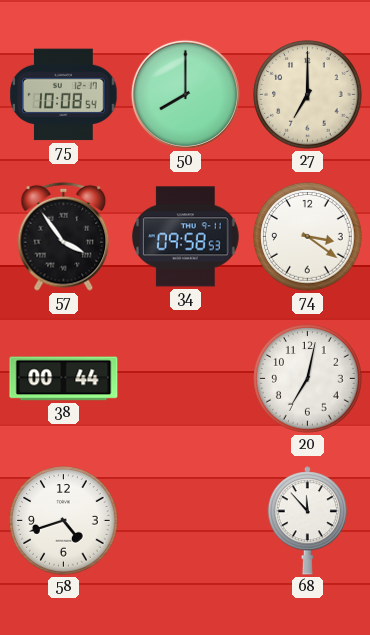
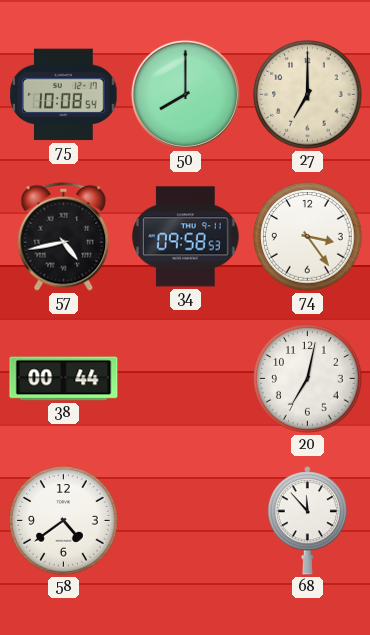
57: 3:54 -> 4:43
74: 3:21 -> 3:24
58: 4:42 -> 4:39
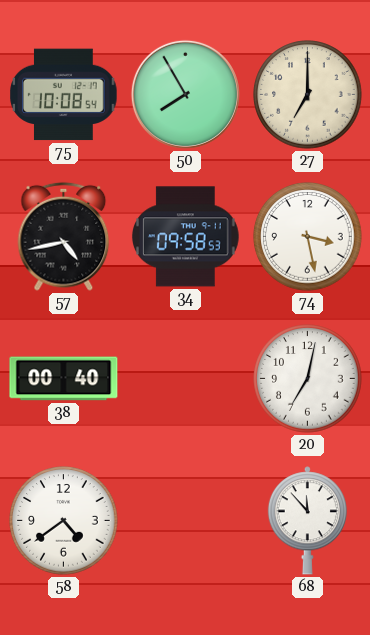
50: 8:00 -> 7:55
74: 3:24 -> 3:28
38: 00:44 -> 00:40
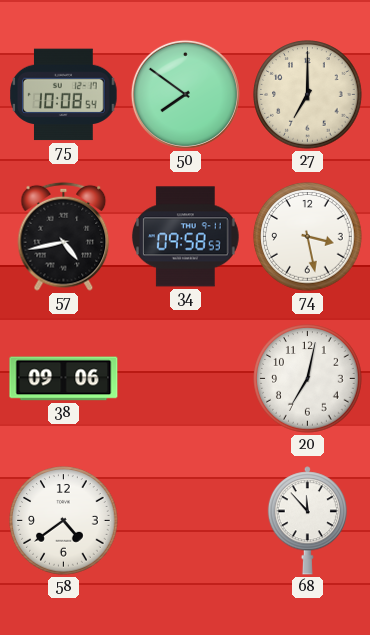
50: 7:55 -> 7:51
38: 00:40 -> 09:06
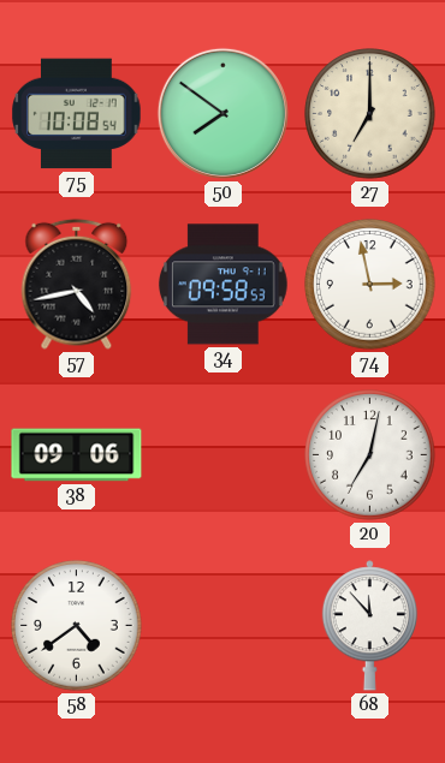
74: 3:28 -> 2:58
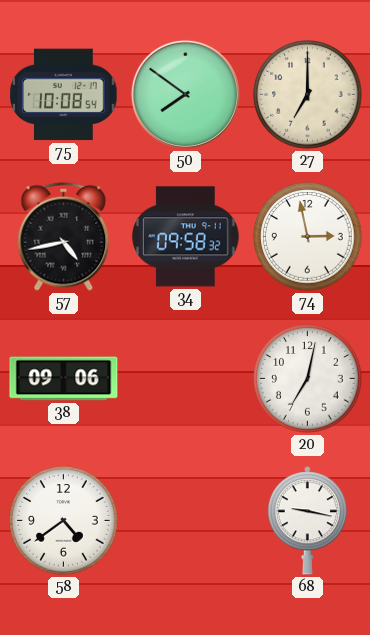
34: 09:58:53 -> 09:58:32
68: 11:53 -> 9:17
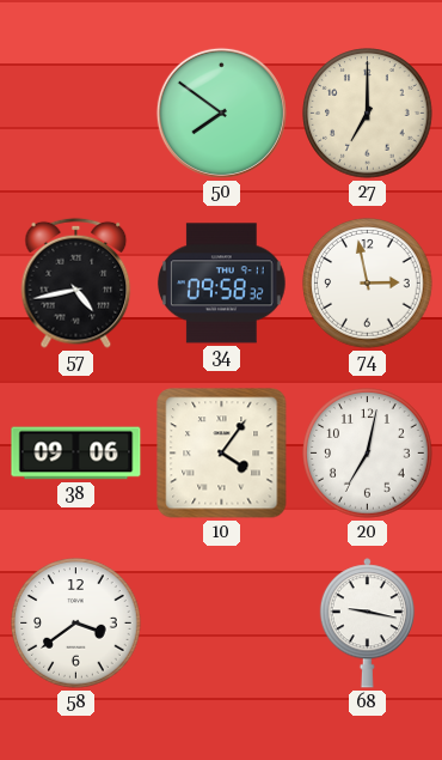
75: 10:08 -> none
10: none -> 4:06
58: 4:39 -> 3:39
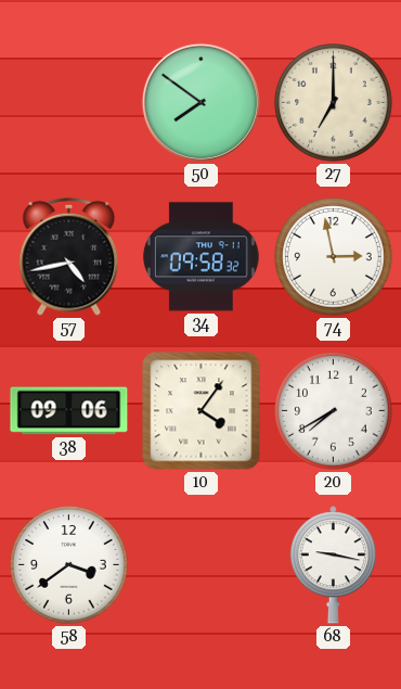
20: 7:02 -> 7:40
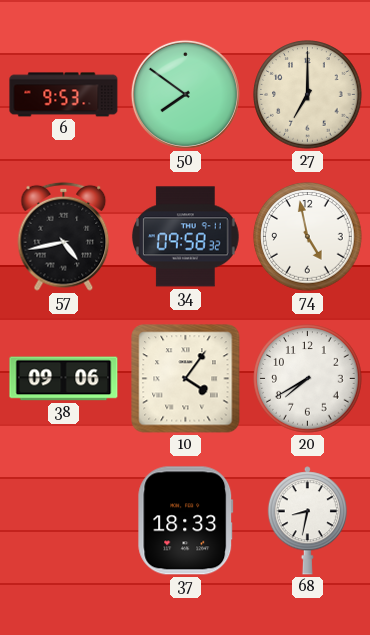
6: none -> 9:53
74: 2:58 -> 4:58
58: 3:39 -> none
37: none -> 18:33
68: 9:17 -> 8:32
